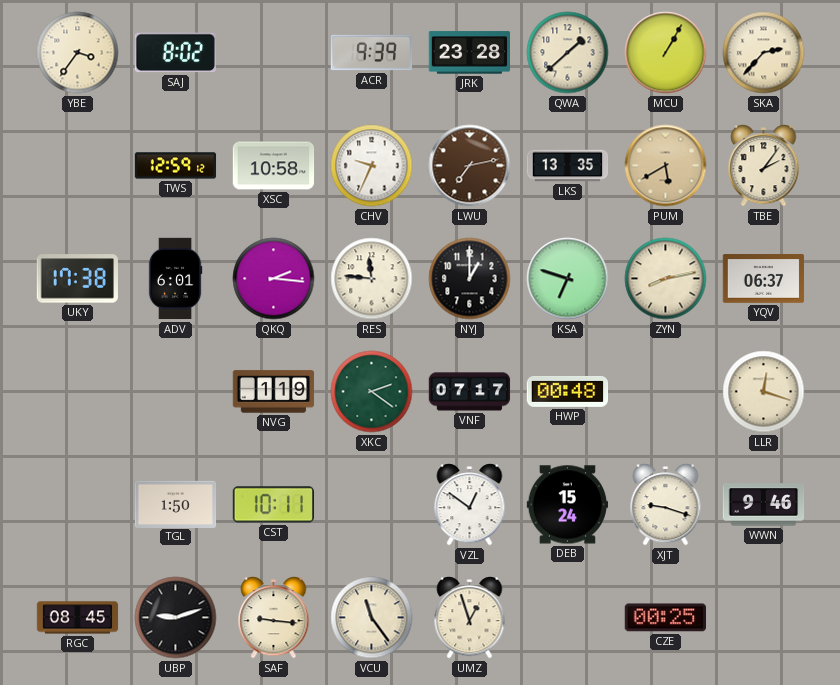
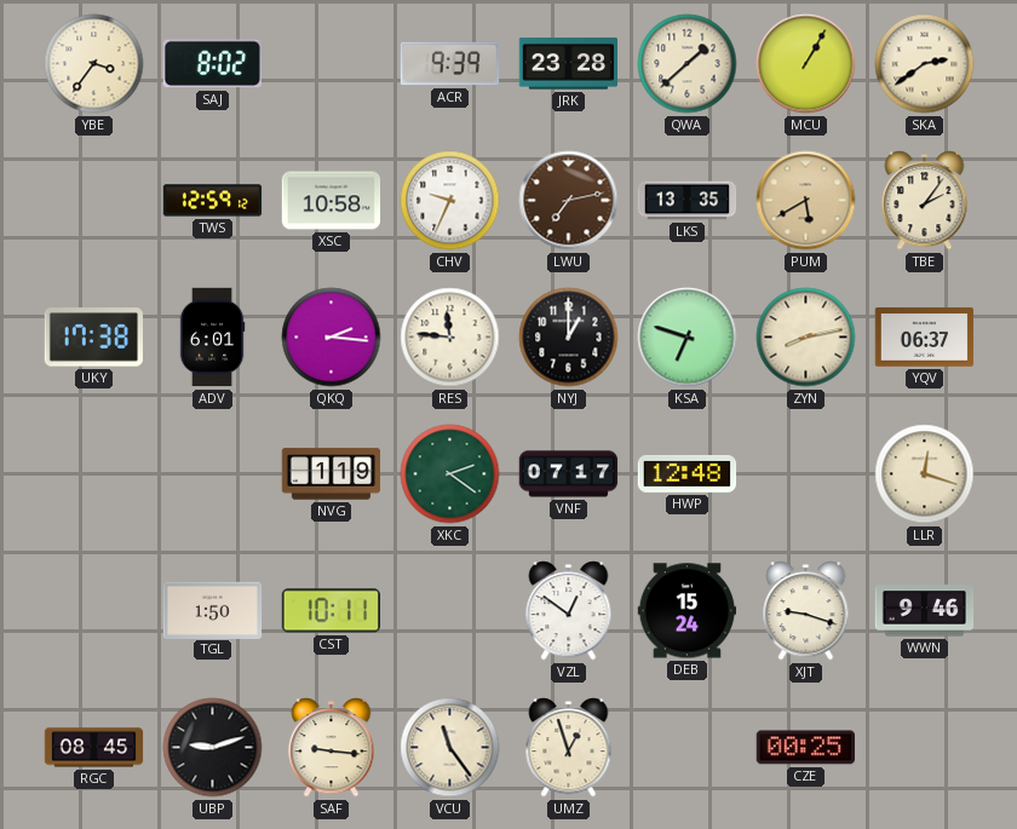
SKA: 2:37 -> 2:39
HWP: 00:48 -> 12:48
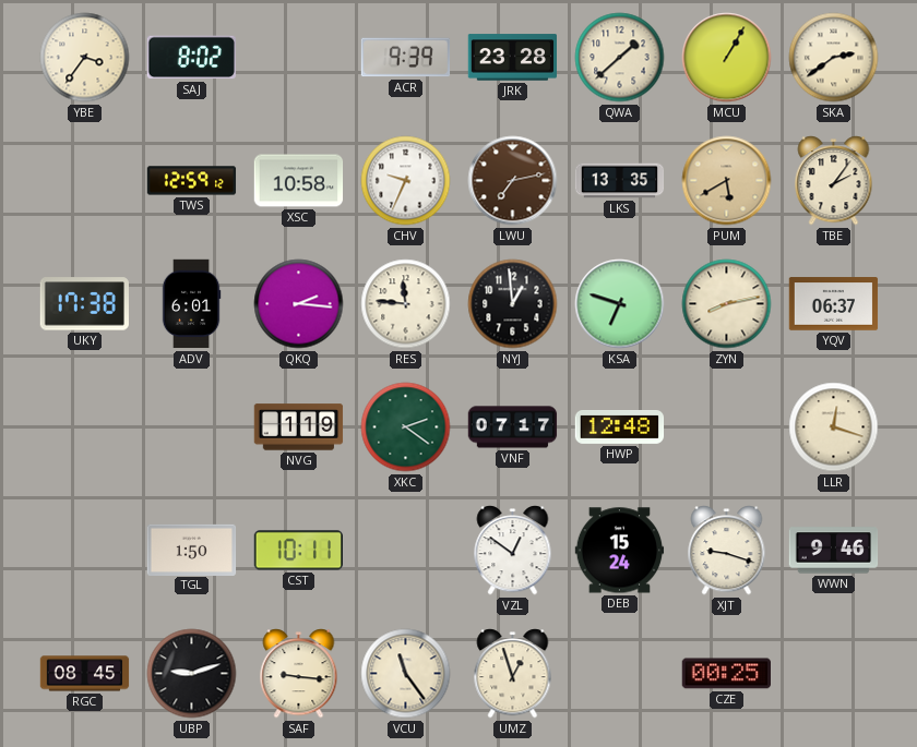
NYJ: 1:00 -> 12:59
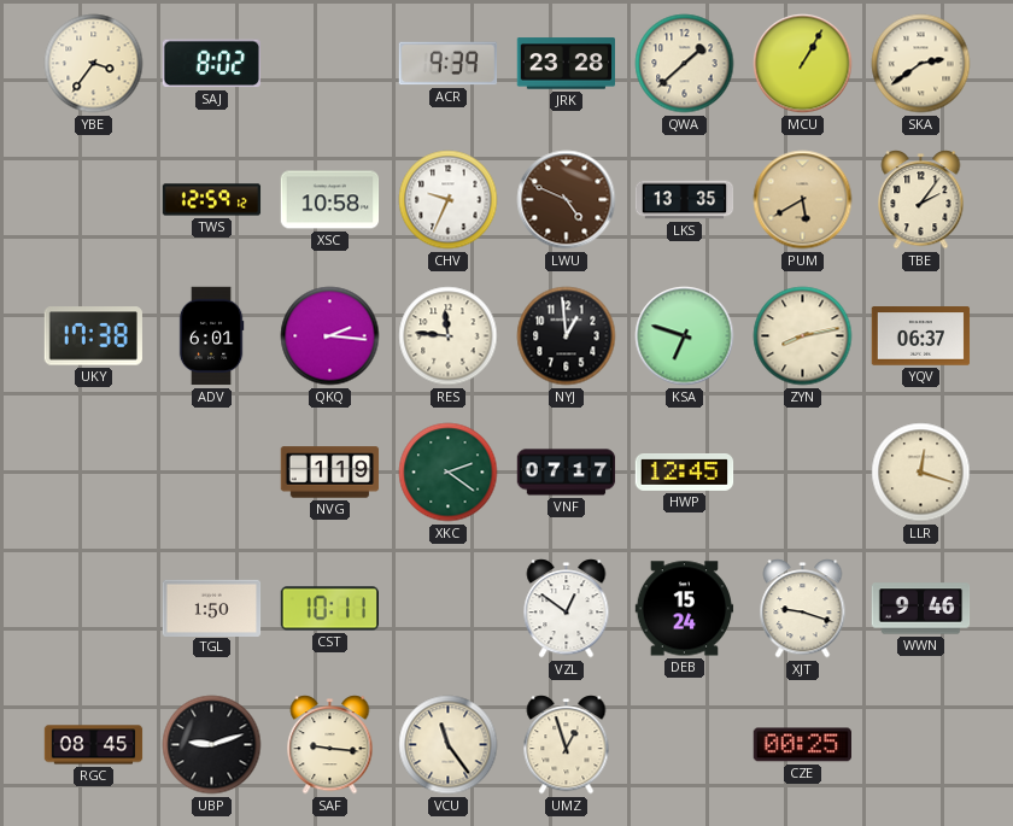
LWU: 7:13 -> 4:49
HWP: 12:48 -> 12:45
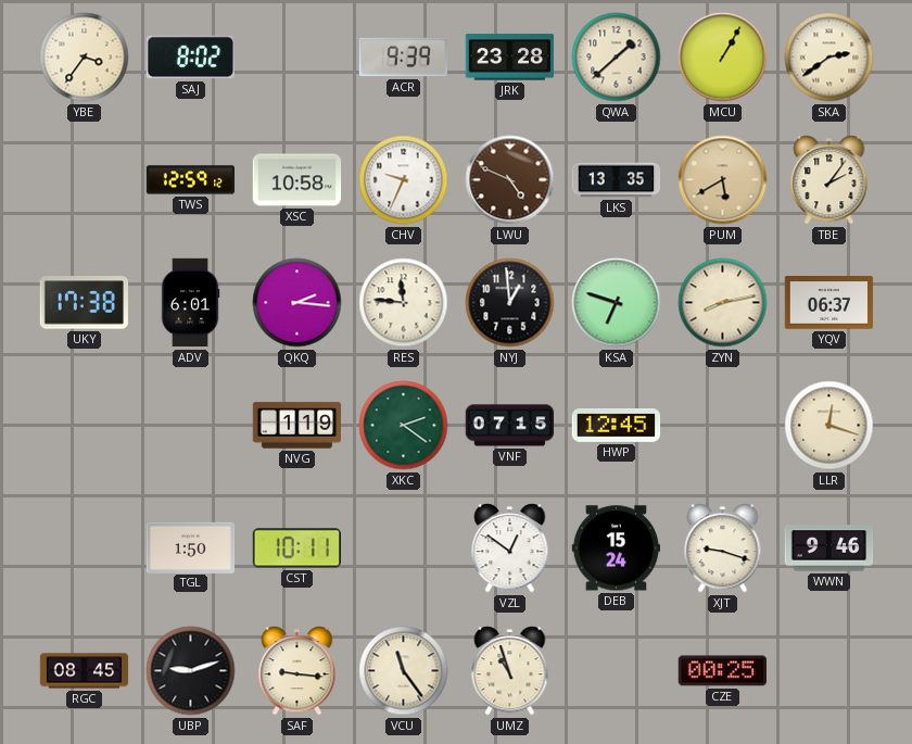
VNF: 07:17 -> 07:15
UMZ: 12:57 -> 10:57
